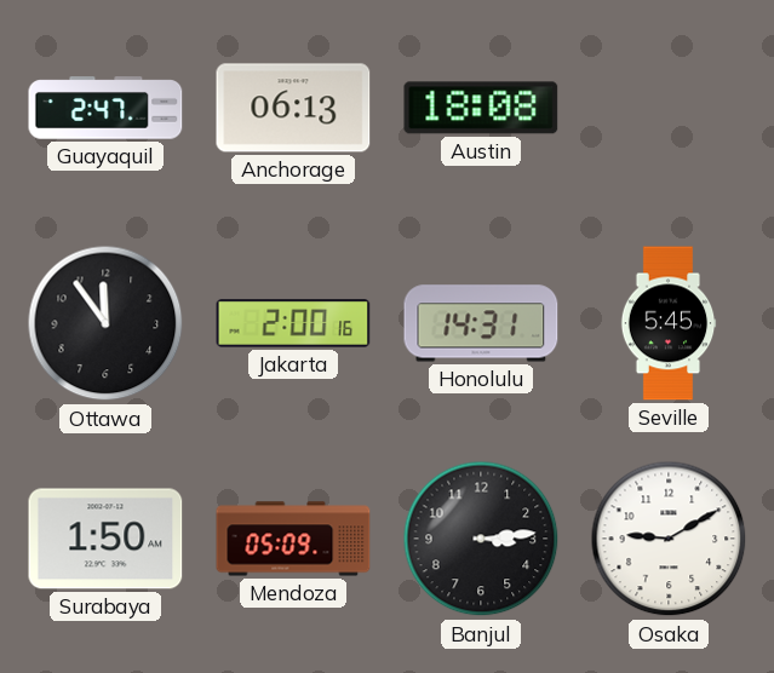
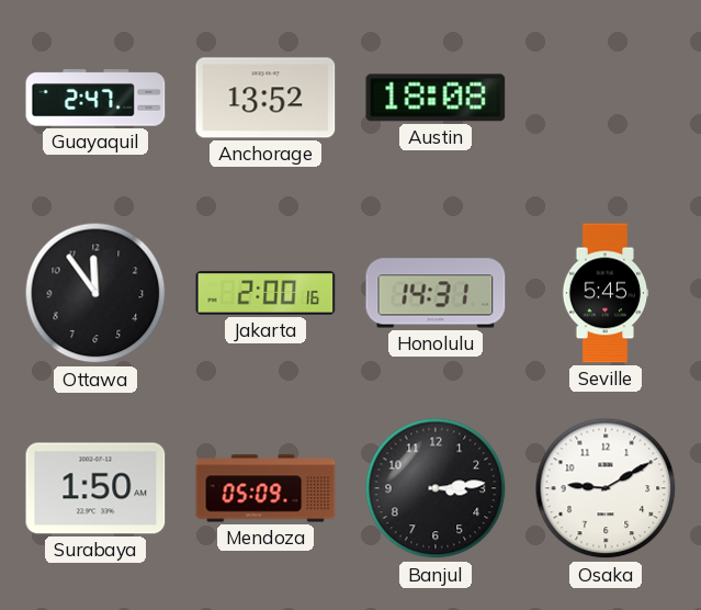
Anchorage: 06:13 -> 13:52
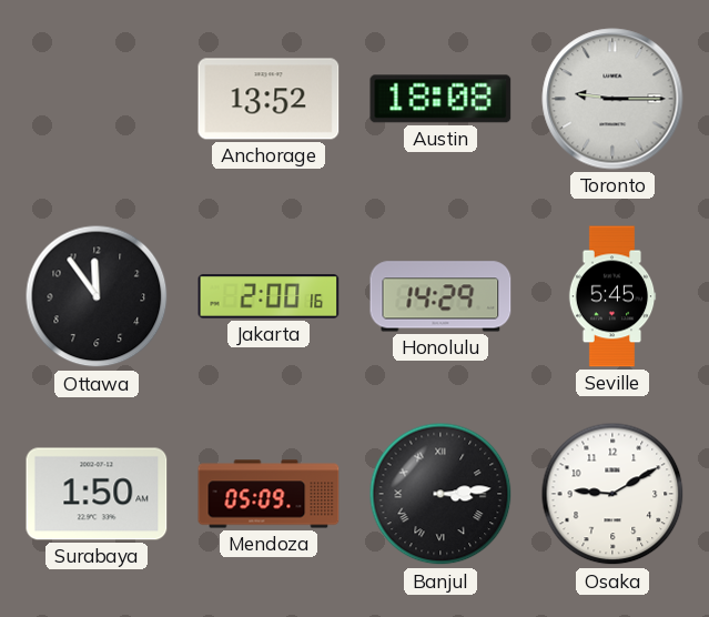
Guayaquil: 2:47 -> none
Toronto: none -> 9:15
Honolulu: 14:31 -> 14:29
Banjul numerals: Arabic -> Roman
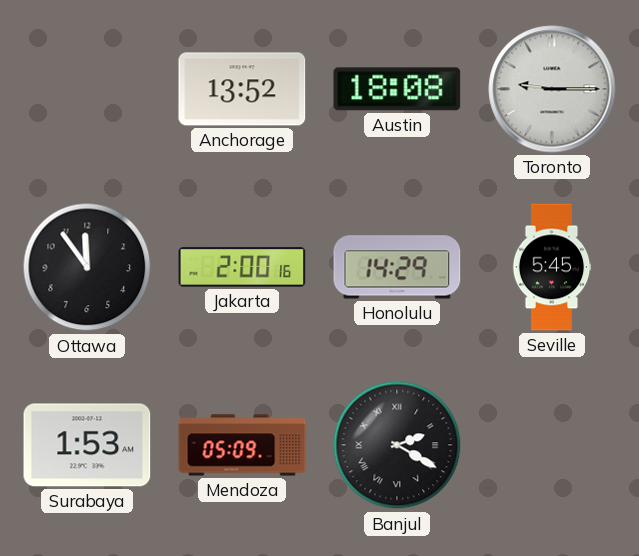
Surabaya: 1:50 -> 1:53
Banjul: 3:14 -> 2:20
Osaka: 9:10 -> none
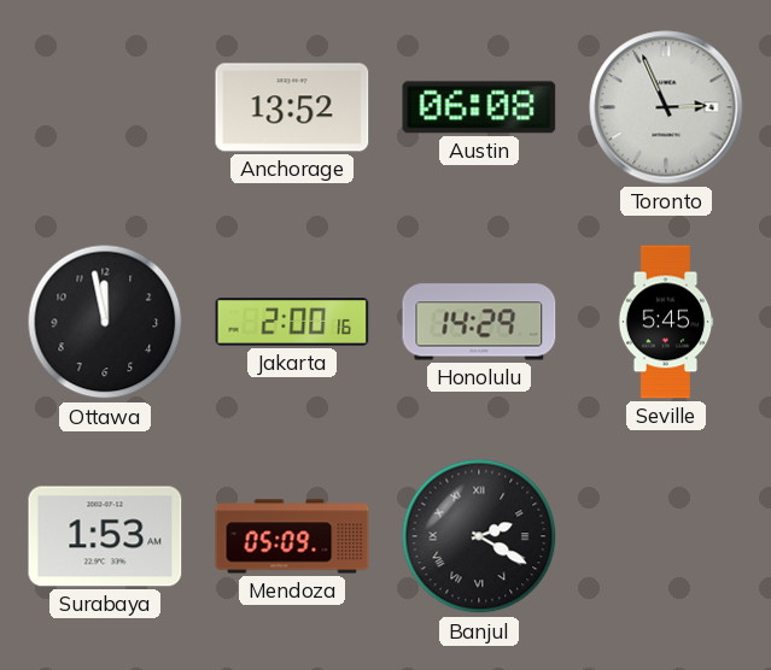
Austin: 18:08 -> 06:08
Toronto: 9:15 -> 2:56
Ottawa: 11:54 -> 11:58
